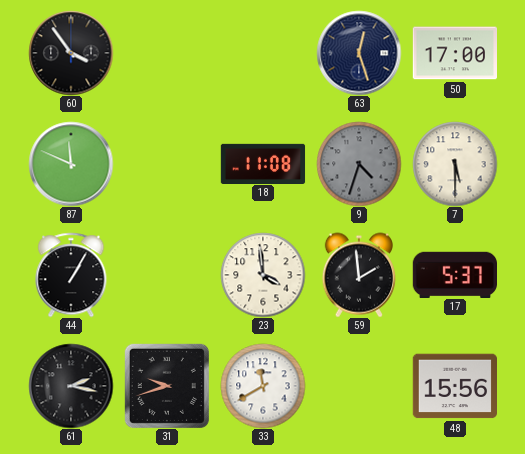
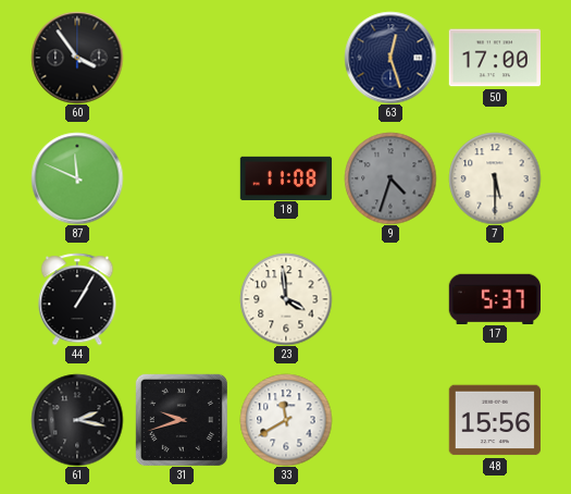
59: 1:59 -> none
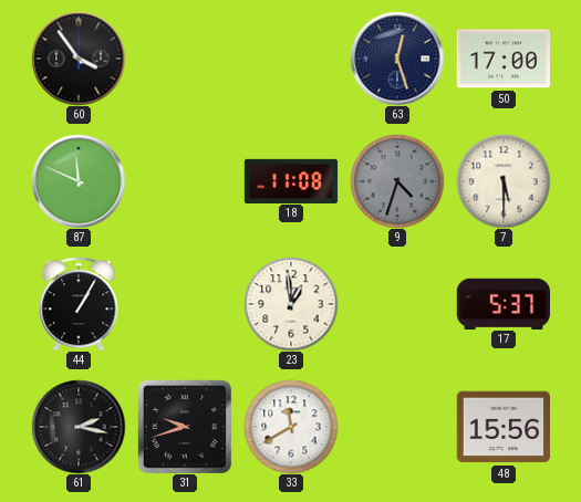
23: 3:59 -> 12:59
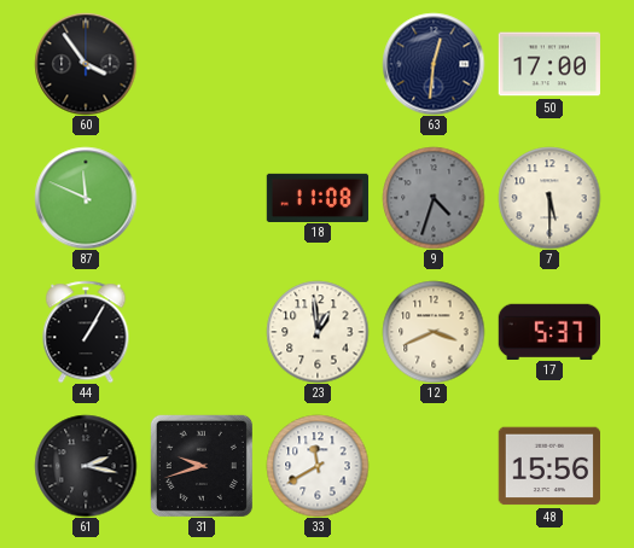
63: 12:27 -> 12:31
12: none -> 3:41
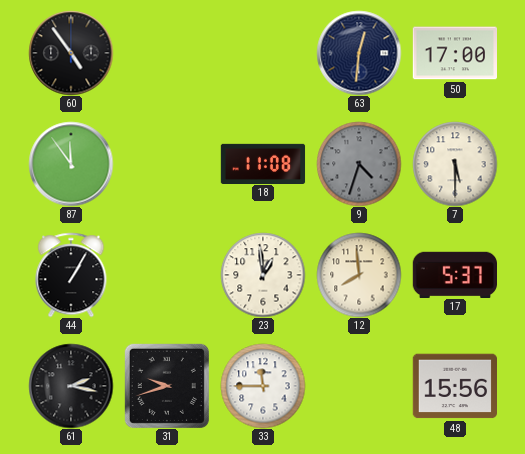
60: 3:54 -> 4:54
87: 11:49 -> 11:54
12: 3:41 -> 7:59
33: 11:40 -> 11:45
